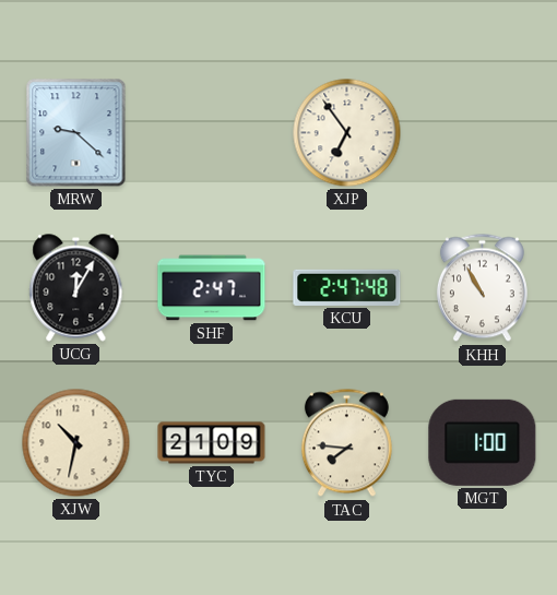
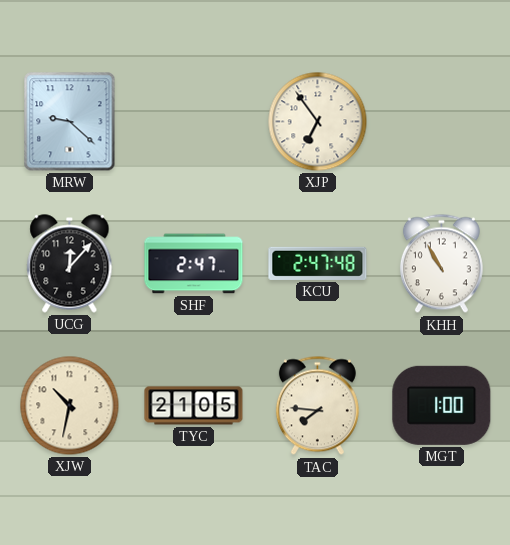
UCG: 12:05 -> 12:07
TYC: 21:09 -> 21:05
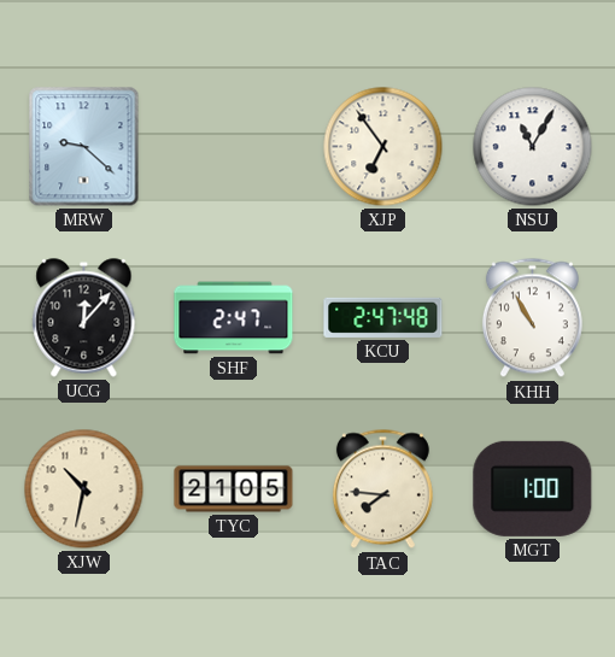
NSU: none -> 11:05
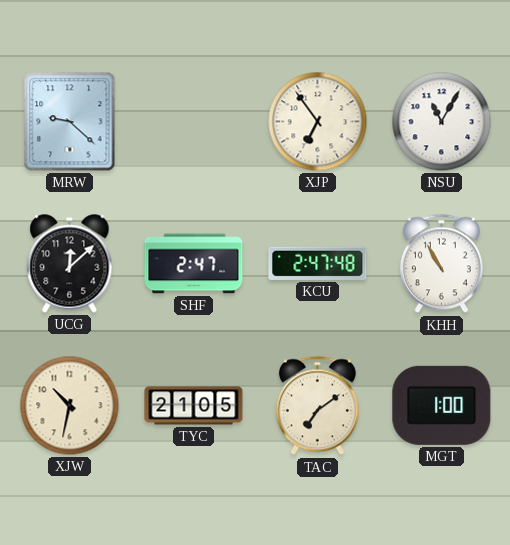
UCG: 12:07 -> 12:08
TAC: 7:46 -> 7:09
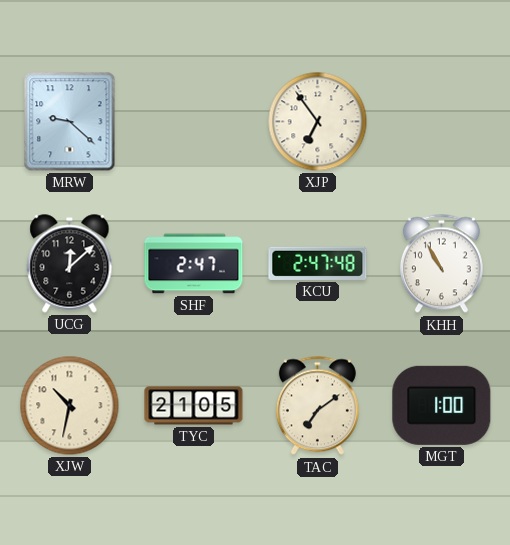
NSU: 11:05 -> none
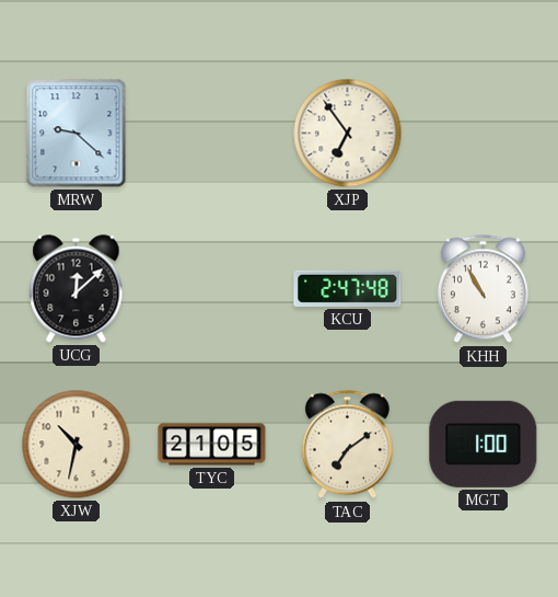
SHF: 2:47 -> none
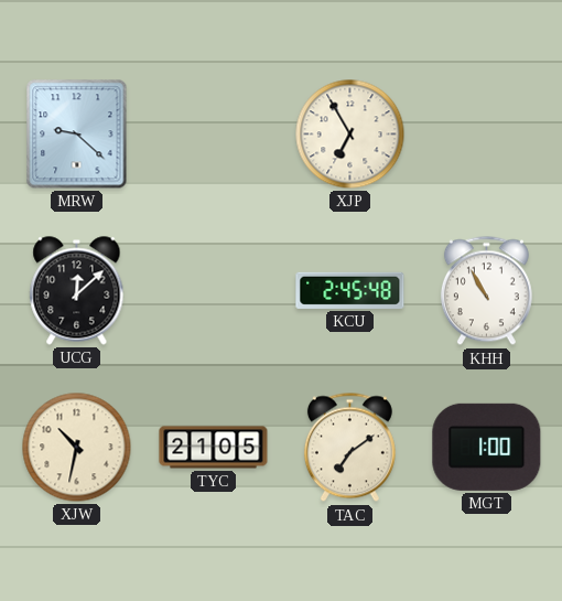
XJP: 6:54 -> 6:55
KCU: 2:47 -> 2:45
